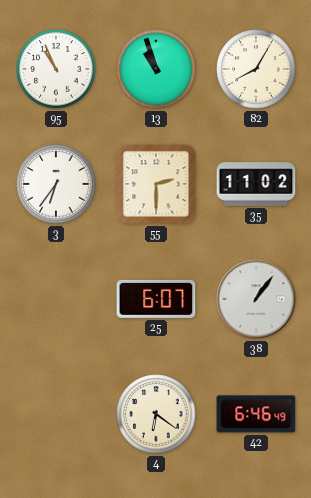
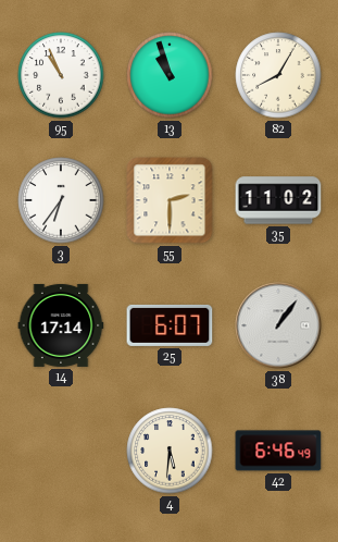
14: none -> 17:14
4: 6:21 -> 5:31
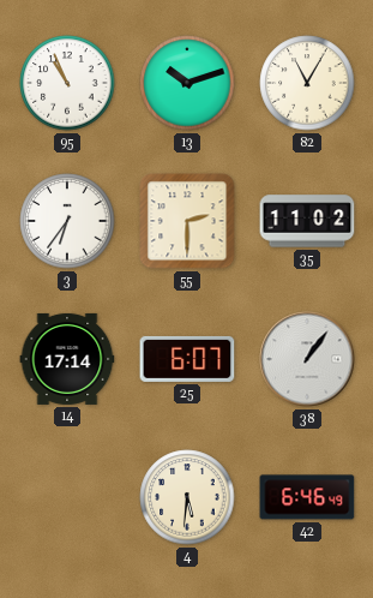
13: 10:57 -> 10:12
82: 8:05 -> 11:05
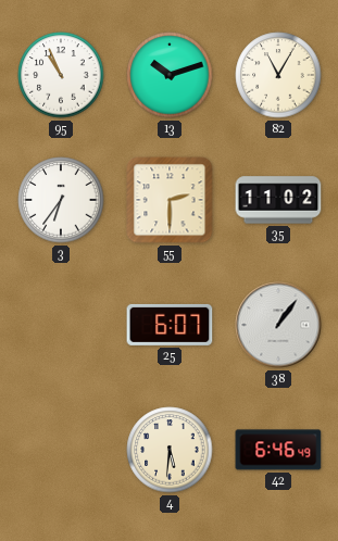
14: 17:14 -> none
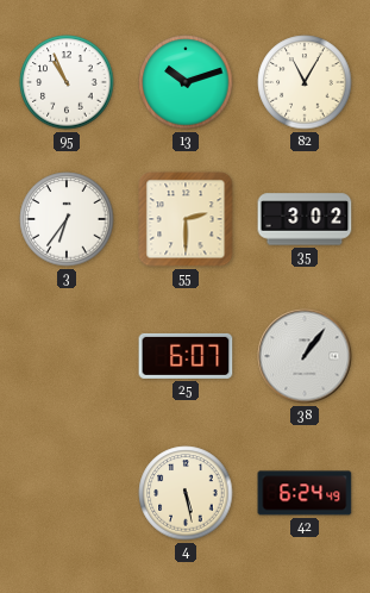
35: 11:02 -> 3:02
4: 5:31 -> 5:28
42: 6:46 -> 6:24
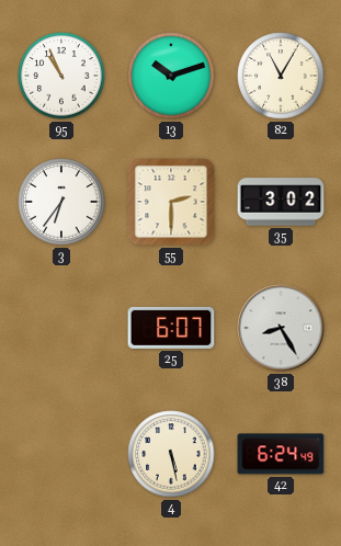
38: 1:06 -> 8:25
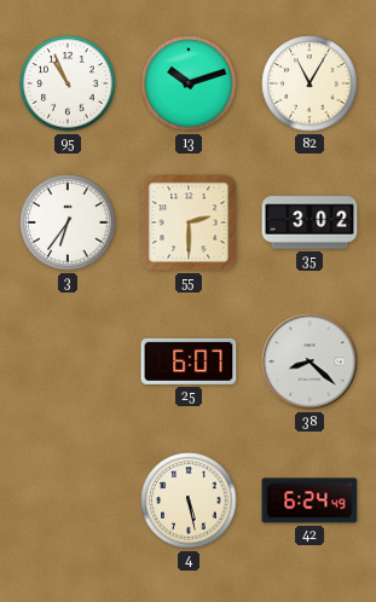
38: 8:25 -> 8:22
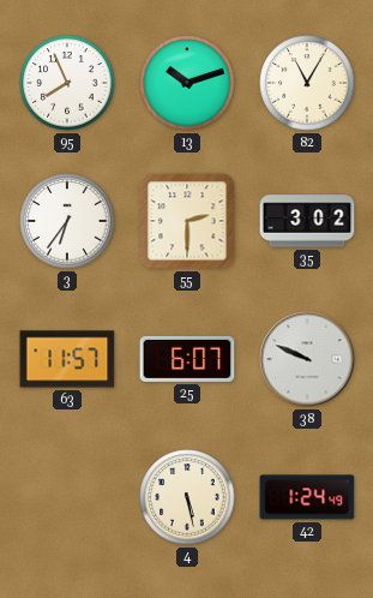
95: 10:56 -> 7:56
63: none -> 11:57
38: 8:22 -> 9:49
42: 6:24 -> 1:24
